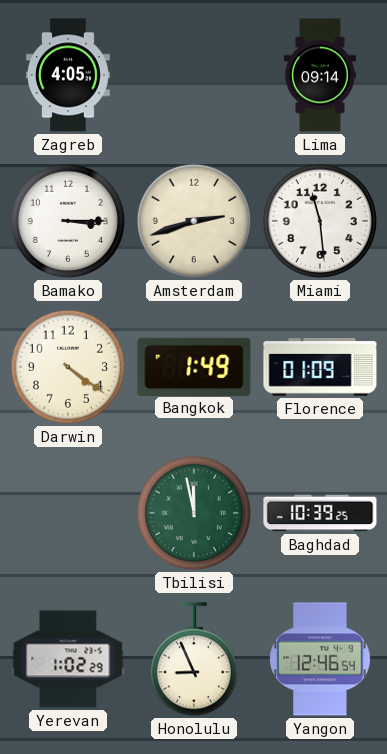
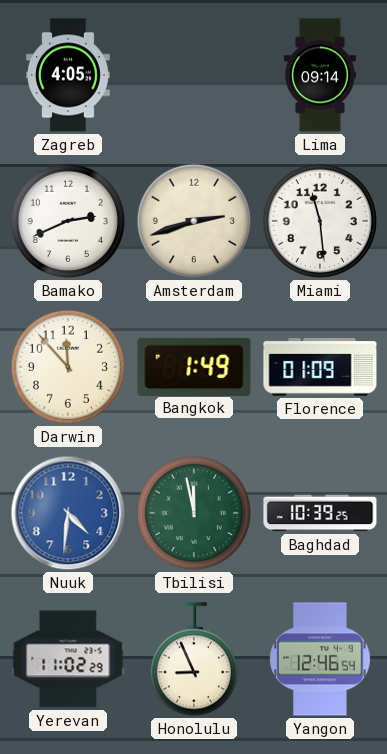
Bamako: 3:15 -> 2:41
Darwin: 4:21 -> 11:53
Nuuk: none -> 4:31
Yerevan: 1:02 -> 11:02
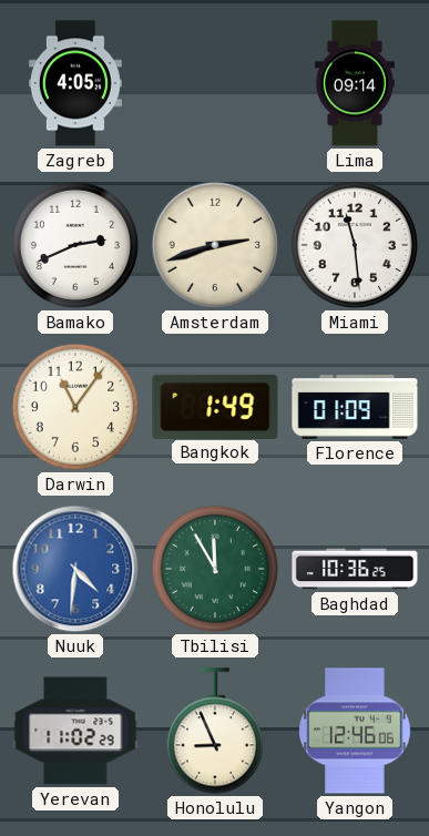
Darwin: 11:53 -> 11:06
Tbilisi: 11:58 -> 11:55
Baghdad: 10:39 -> 10:36
Yangon: 12:46:54 -> 12:46:06
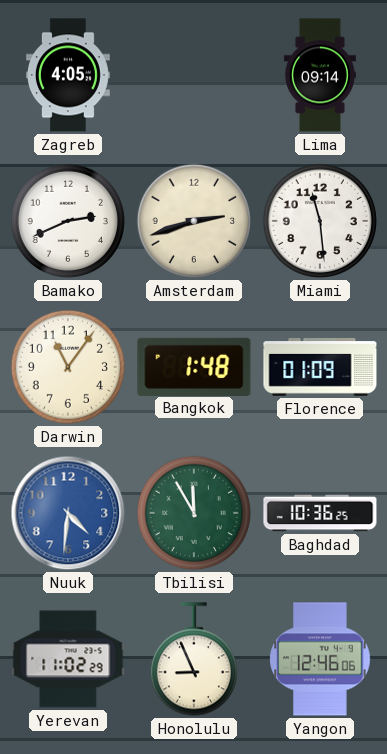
Bangkok: 1:49 -> 1:48
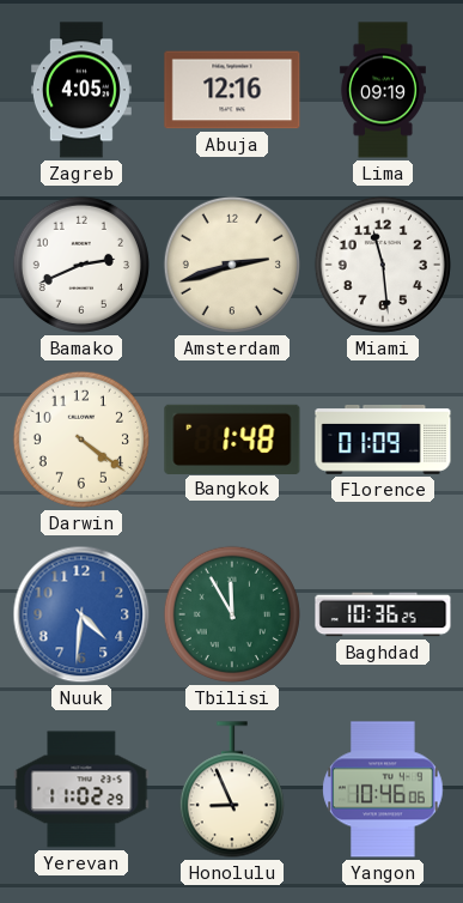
Abuja: none -> 12:16
Lima: 09:14 -> 09:19
Darwin: 11:06 -> 4:21
Yangon: 12:46 -> 10:46
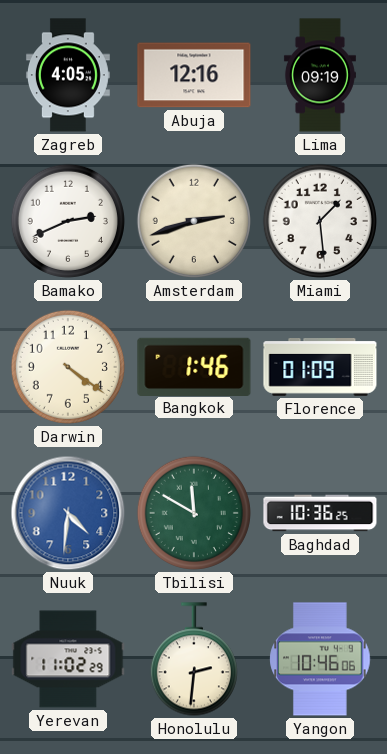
Miami: 11:29 -> 1:29
Bangkok: 1:48 -> 1:46
Tbilisi: 11:55 -> 11:50
Honolulu: 8:56 -> 2:31
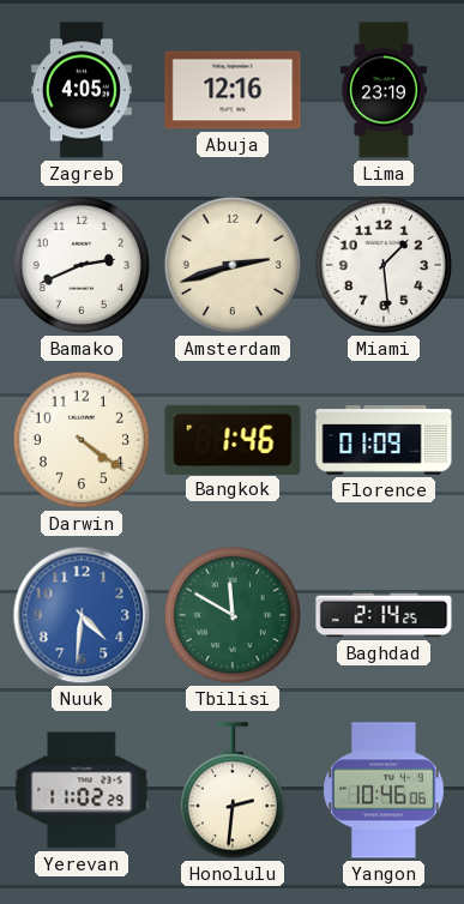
Lima: 09:19 -> 23:19
Baghdad: 10:36 -> 2:14
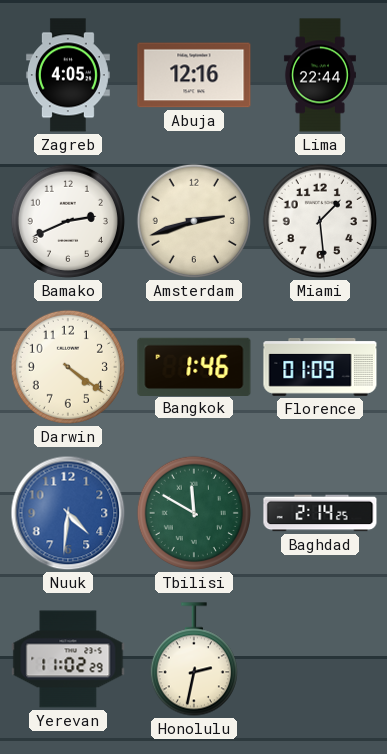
Lima: 23:19 -> 22:44
Honolulu: 2:31 -> 2:32
Yangon: 10:46 -> none
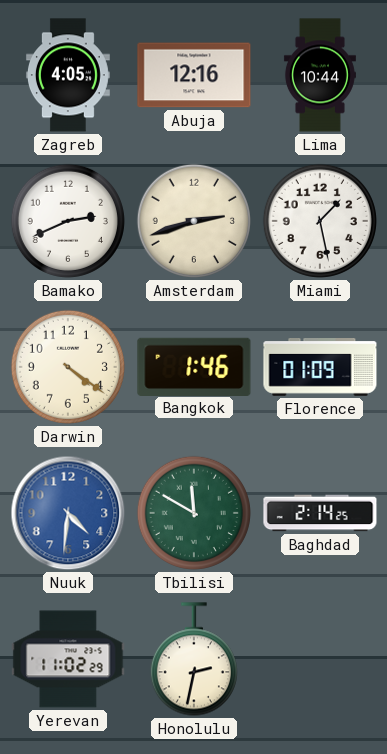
Lima: 22:44 -> 10:44
Miami: 1:29 -> 1:28
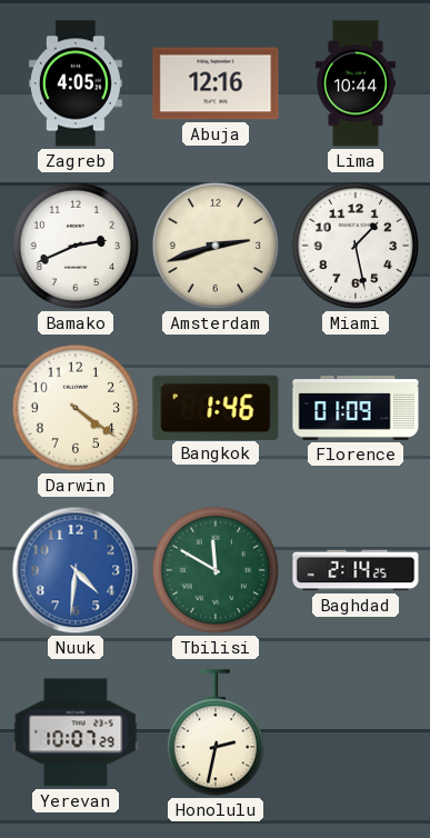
Yerevan: 11:02 -> 10:07
